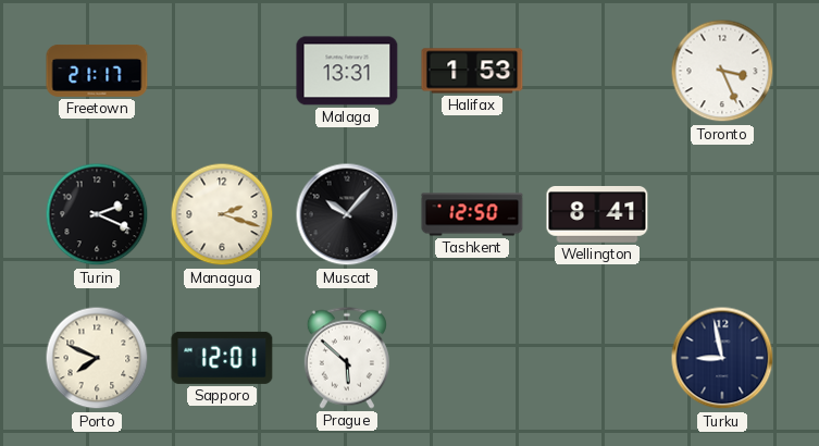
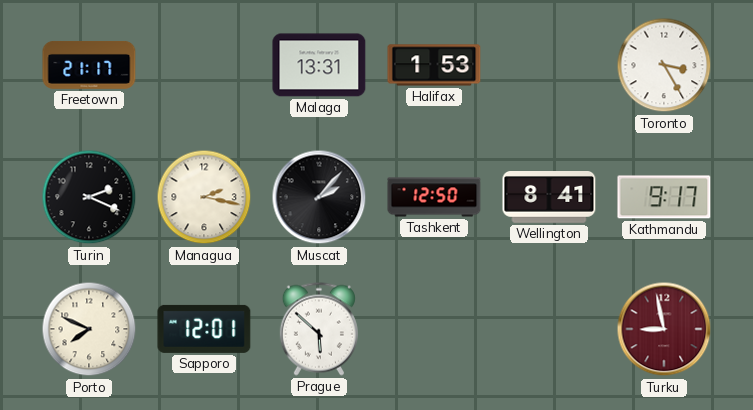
Toronto: 3:26 -> 3:25
Managua: 2:18 -> 2:17
Muscat: 10:07 -> 2:07
Kathmandu: none -> 9:17
Turku dial: navy -> burgundy
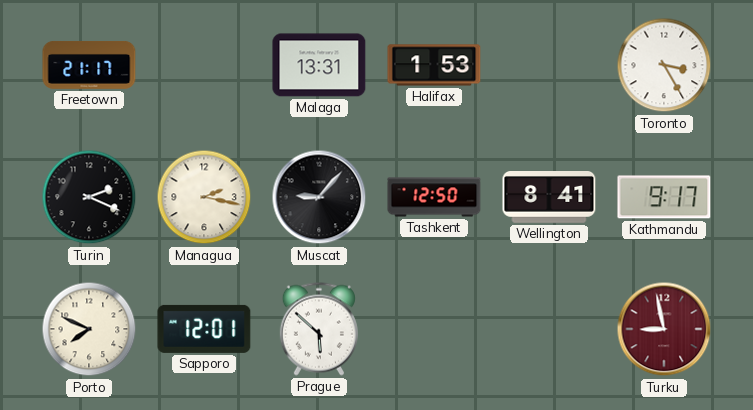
Muscat: 2:07 -> 9:07
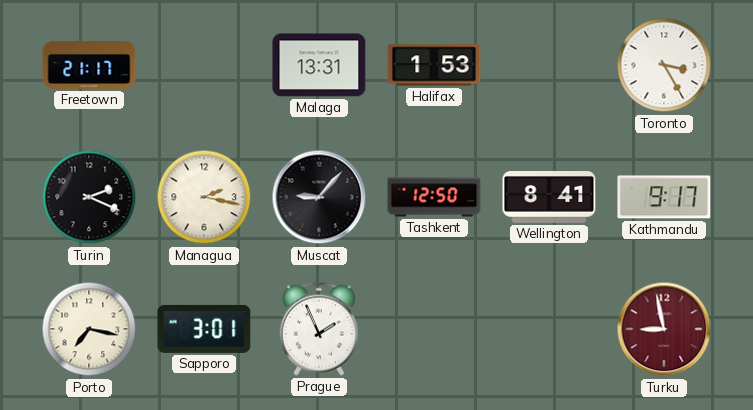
Porto: 7:49 -> 7:17
Sapporo: 12:01 -> 3:01
Prague: 5:52 -> 1:56
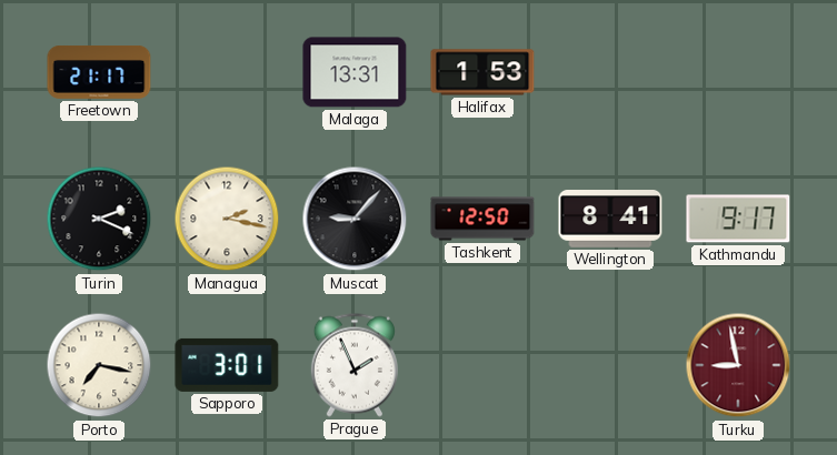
Toronto: 3:25 -> none
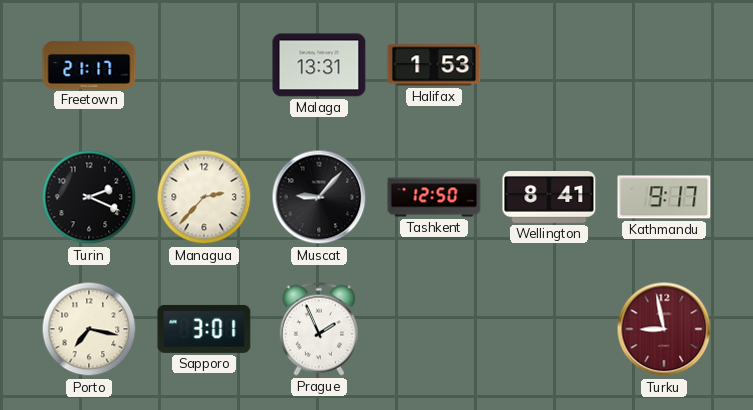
Managua: 2:17 -> 2:37
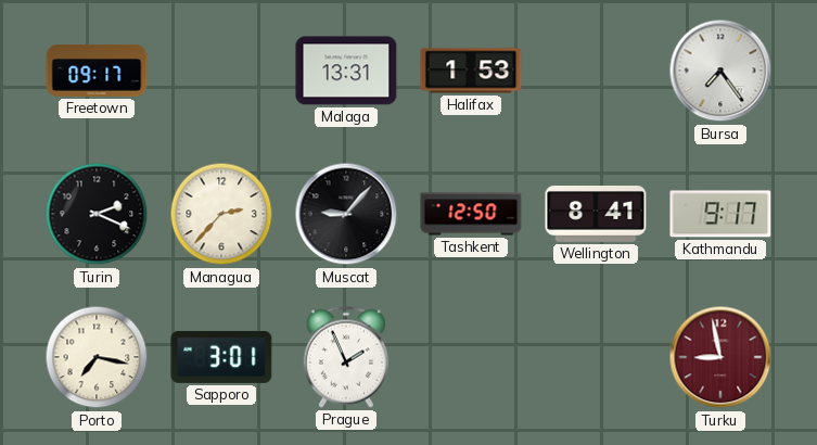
Freetown: 21:17 -> 09:17
Bursa: none -> 7:24
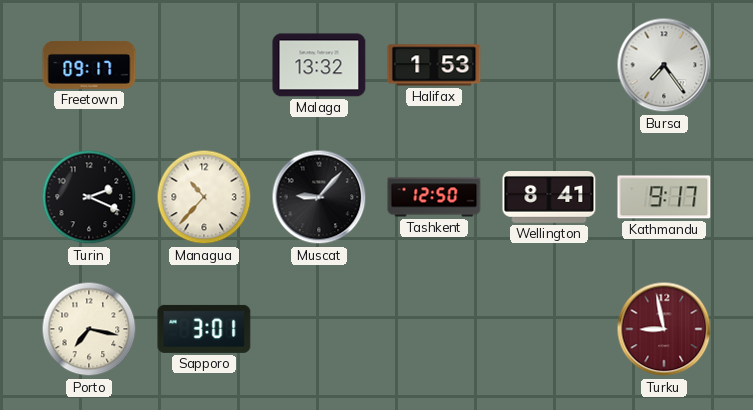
Malaga: 13:31 -> 13:32
Managua: 2:37 -> 10:37
Prague: 1:56 -> none
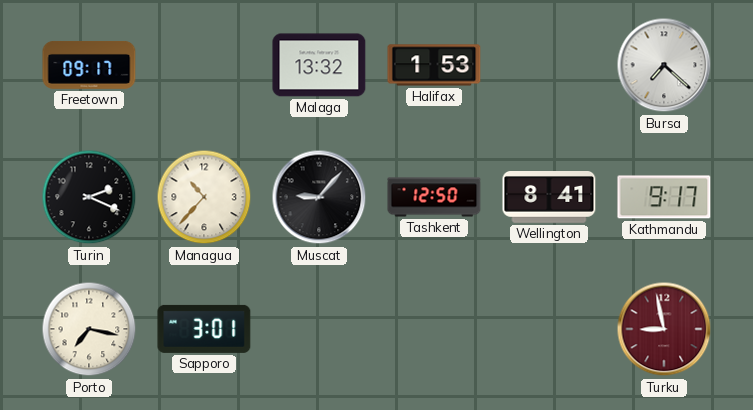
Bursa: 7:24 -> 7:22
